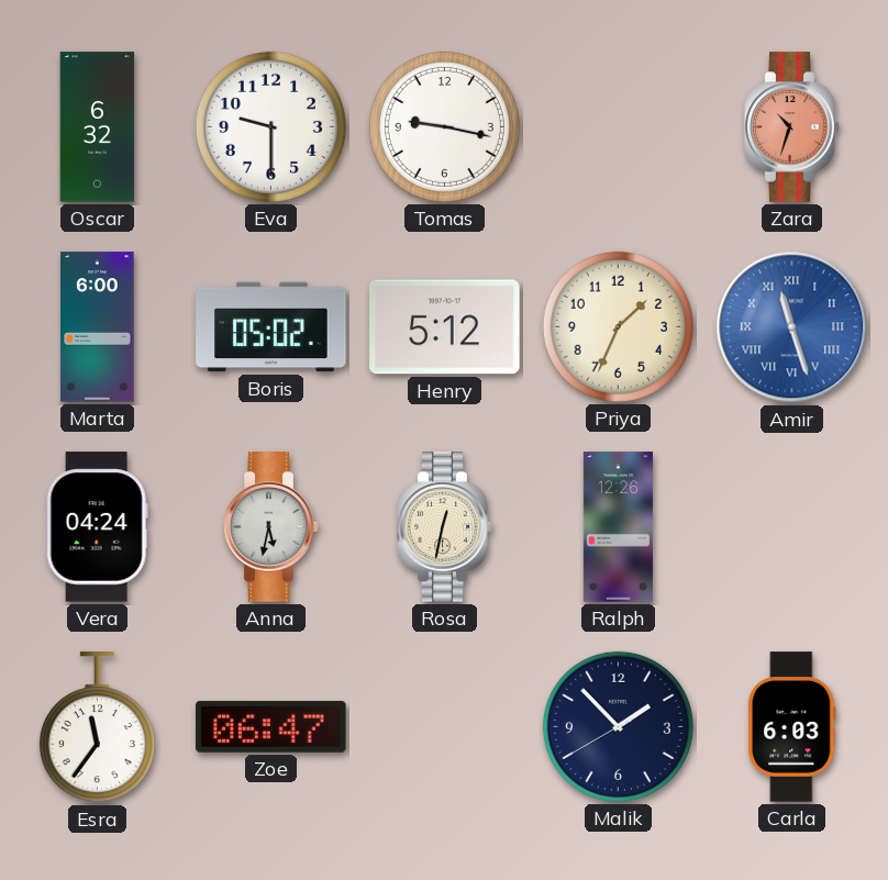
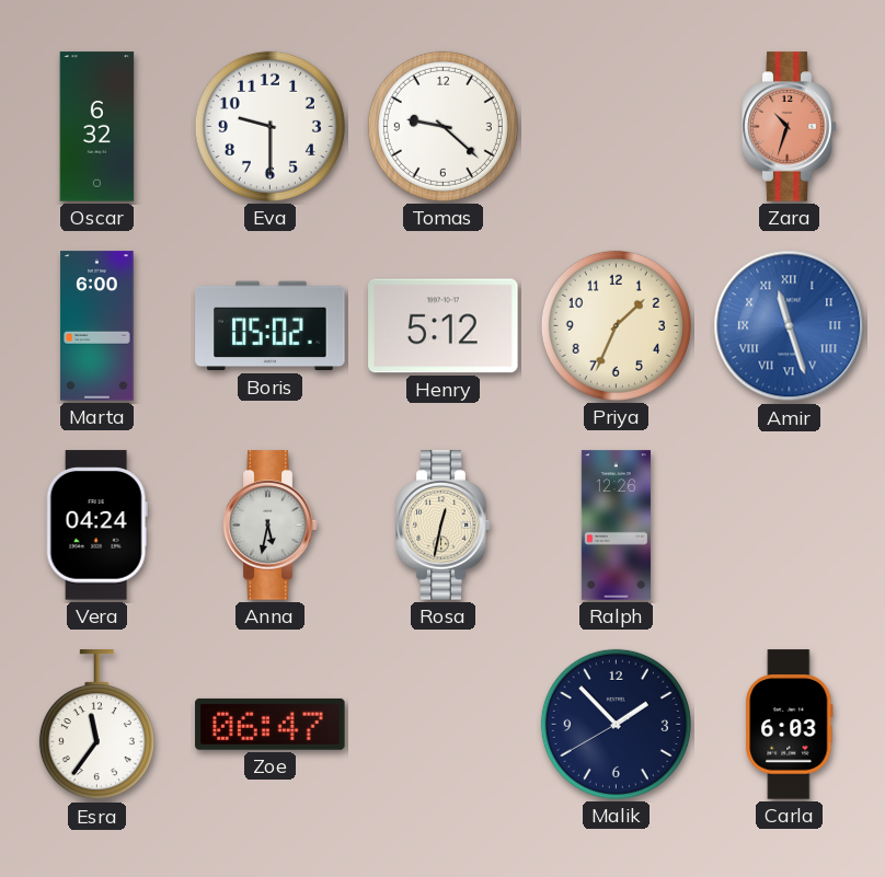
Tomas: 9:17 -> 9:22
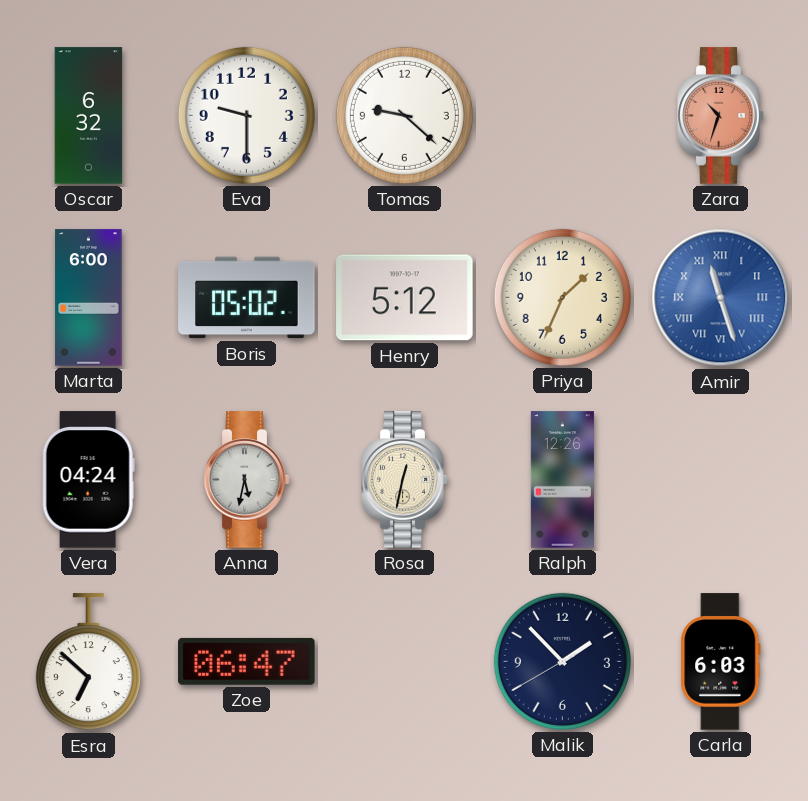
Esra: 11:36 -> 6:52
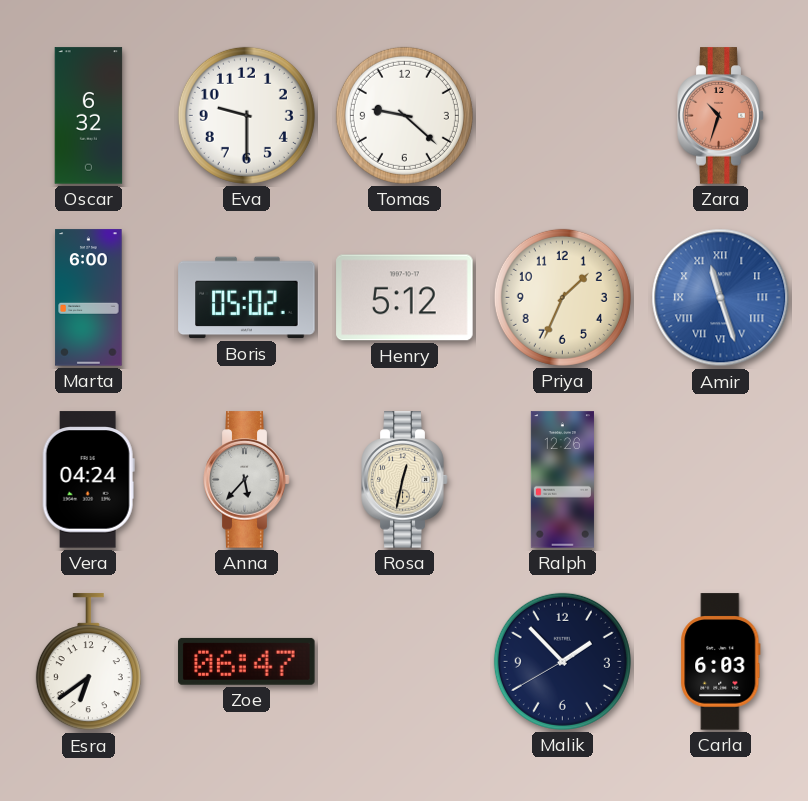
Anna: 5:32 -> 5:37
Esra: 6:52 -> 6:39
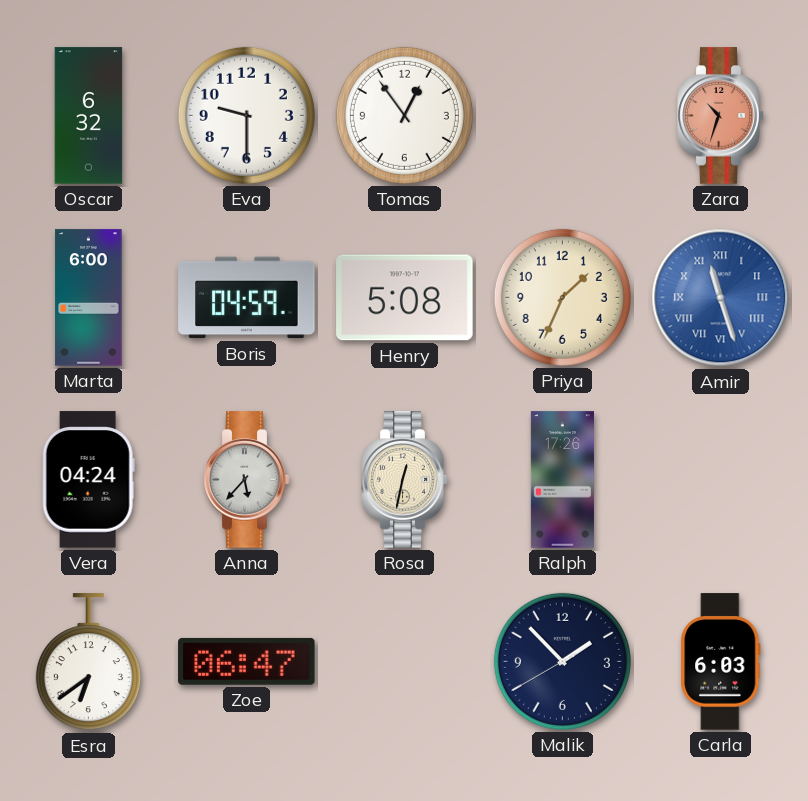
Tomas: 9:22 -> 12:54
Boris: 05:02 -> 04:59
Henry: 5:12 -> 5:08
Ralph: 12:26 -> 17:26
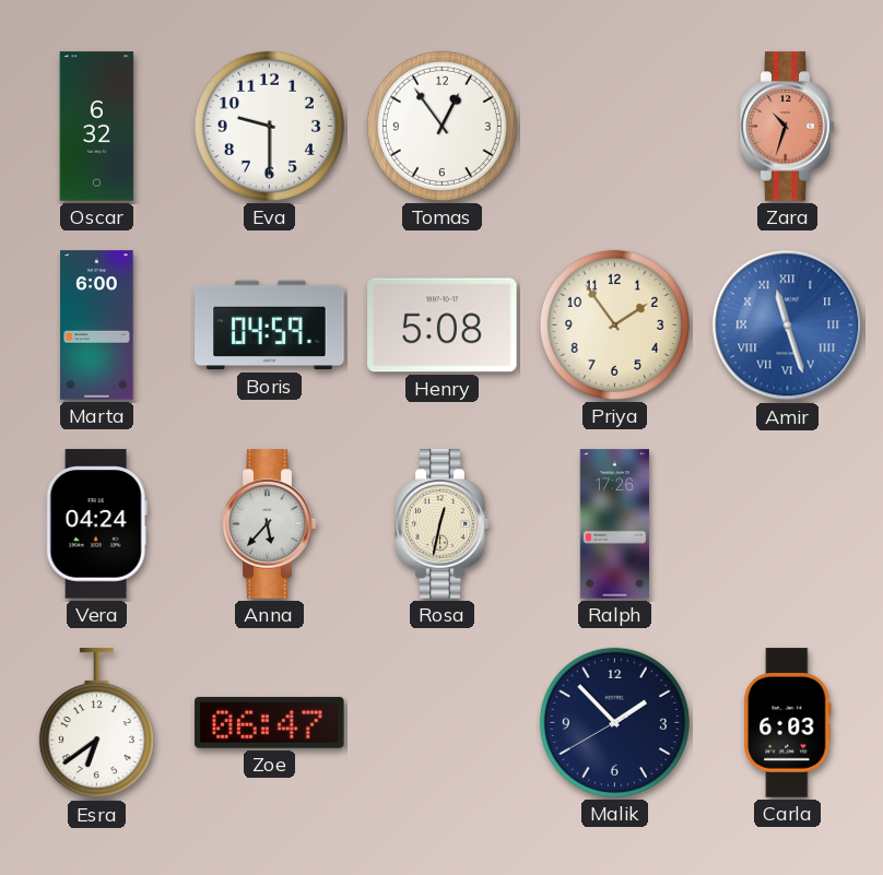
Priya: 1:34 -> 1:54
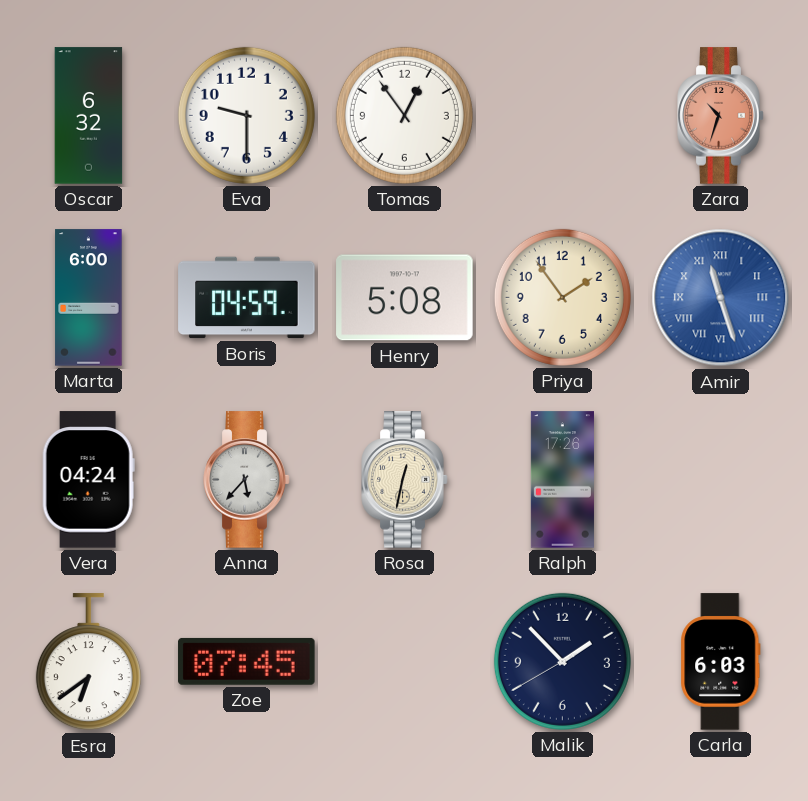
Zoe: 06:47 -> 07:45
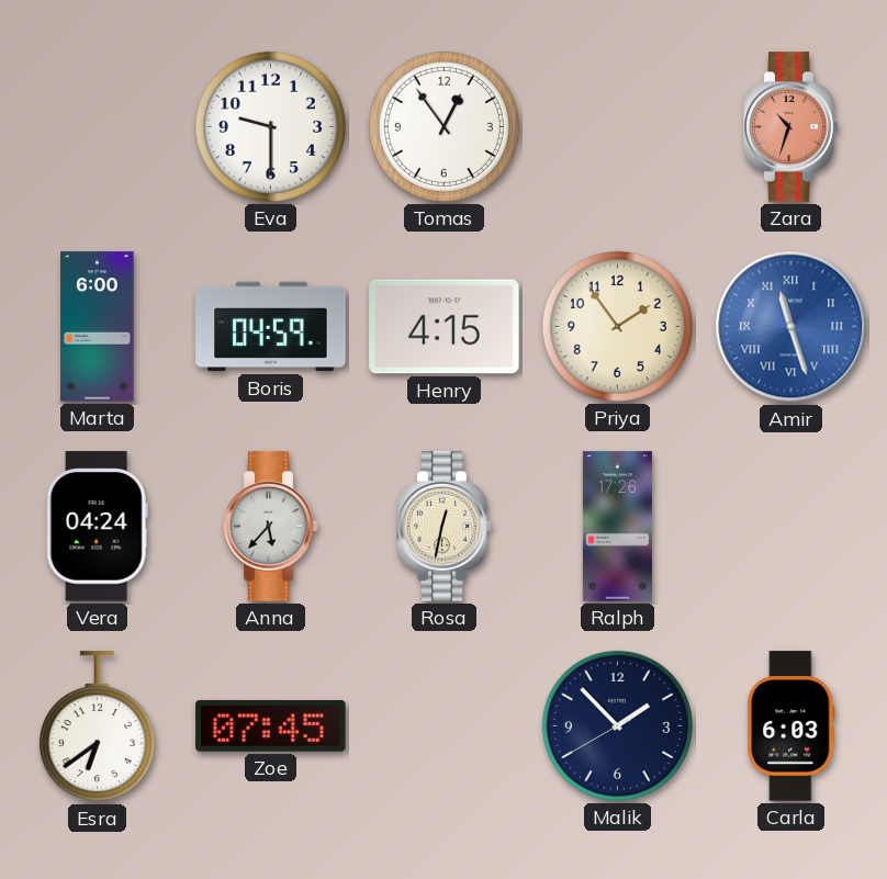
Oscar: 6:32 -> none
Henry: 5:08 -> 4:15
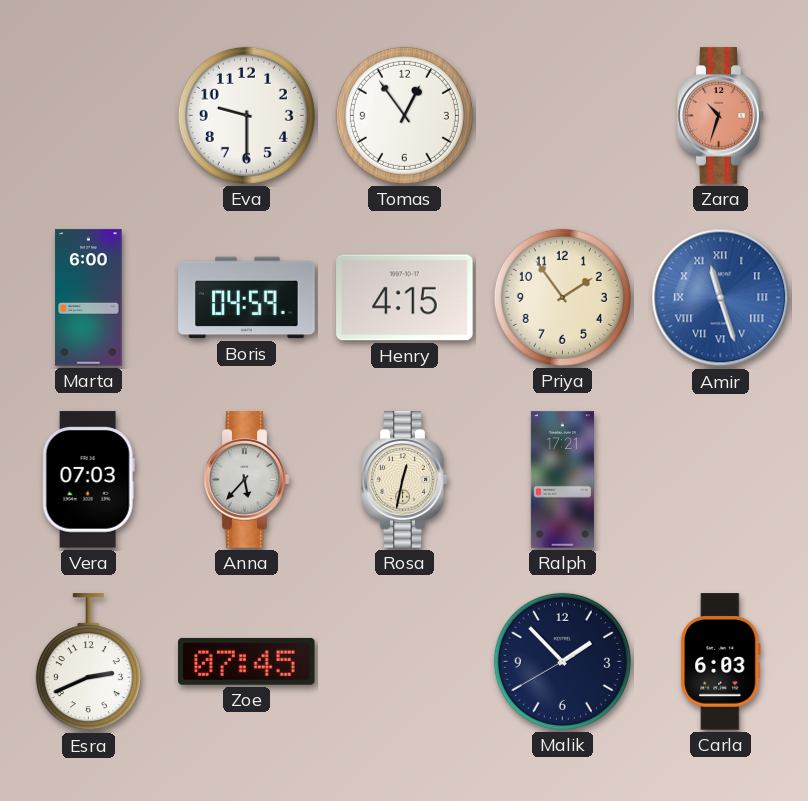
Vera: 04:24 -> 07:03
Ralph: 17:26 -> 17:21
Esra: 6:39 -> 2:41
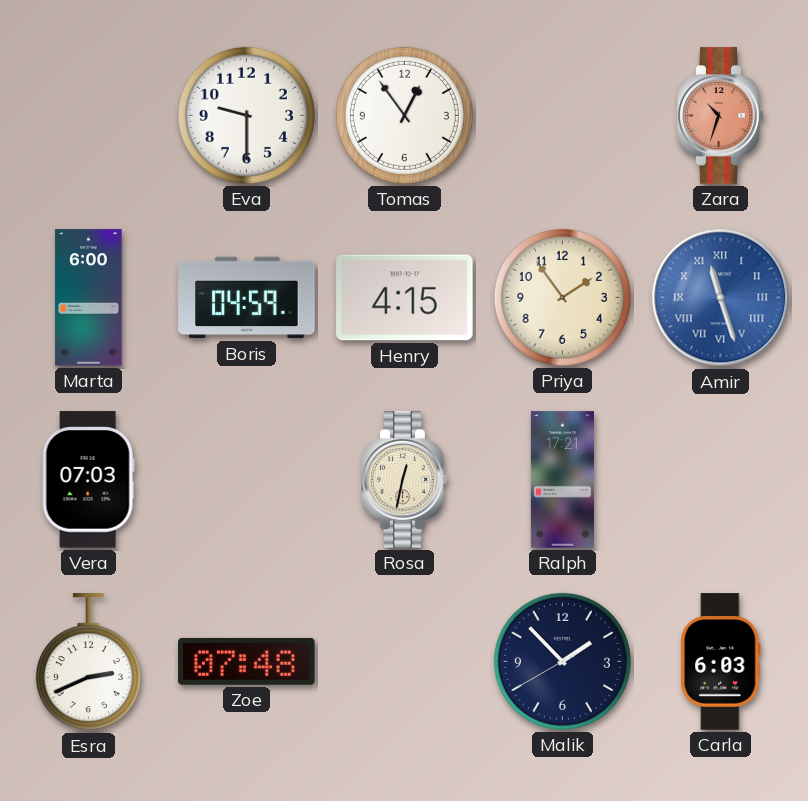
Anna: 5:37 -> none
Zoe: 07:45 -> 07:48
